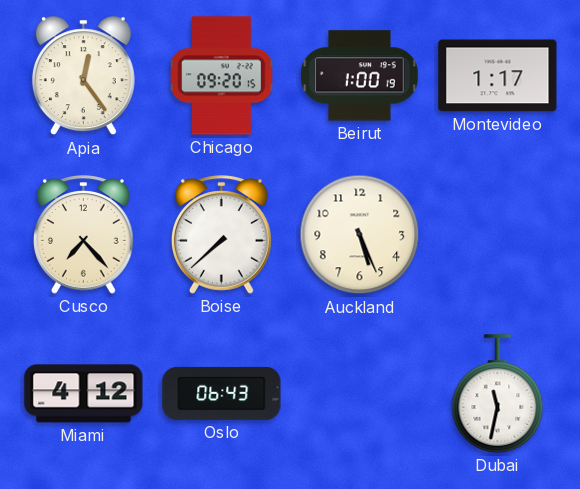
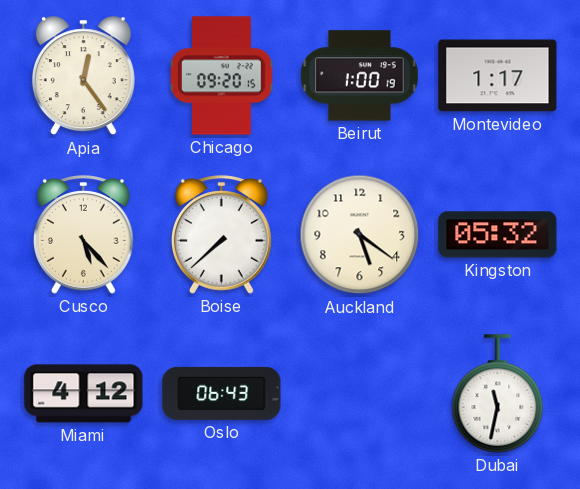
Cusco: 7:23 -> 5:23
Auckland: 5:26 -> 5:21
Kingston: none -> 05:32
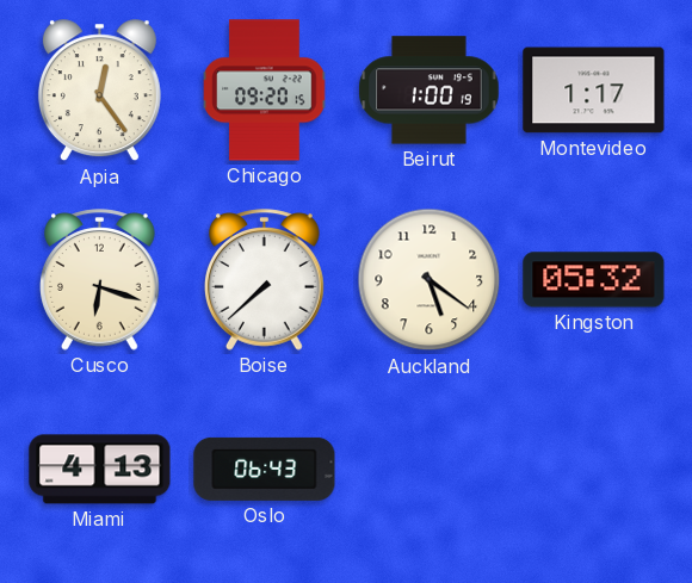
Cusco: 5:23 -> 6:18
Miami: 4:12 -> 4:13
Dubai: 11:32 -> none
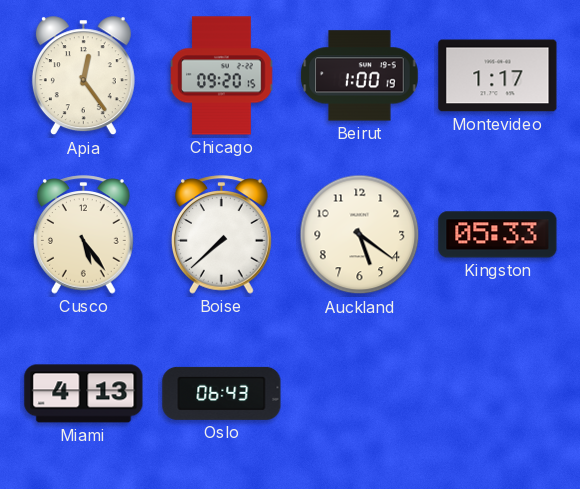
Cusco: 6:18 -> 5:24
Kingston: 05:32 -> 05:33
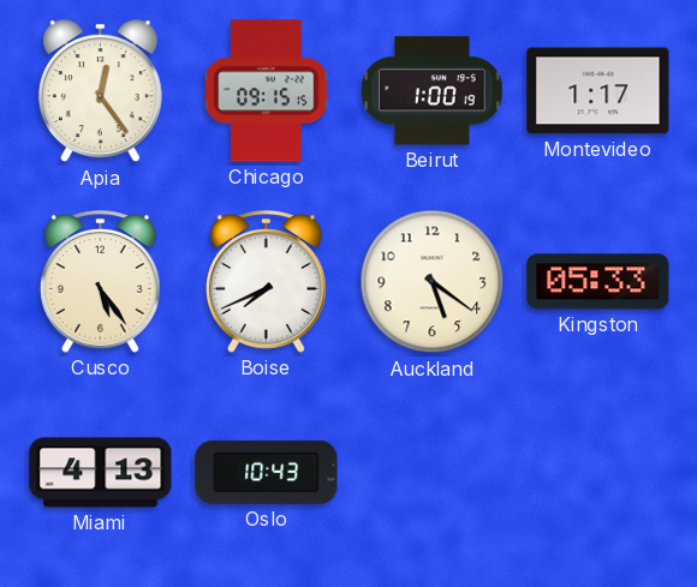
Chicago: 09:20 -> 09:15
Boise: 7:38 -> 7:41
Oslo: 06:43 -> 10:43
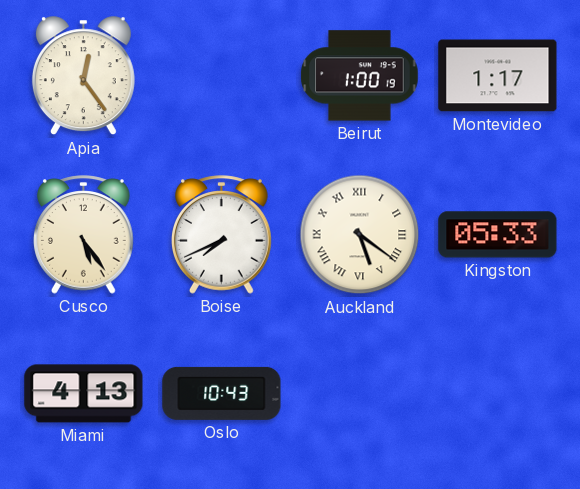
Chicago: 09:15 -> none
Auckland numerals: Arabic -> Roman
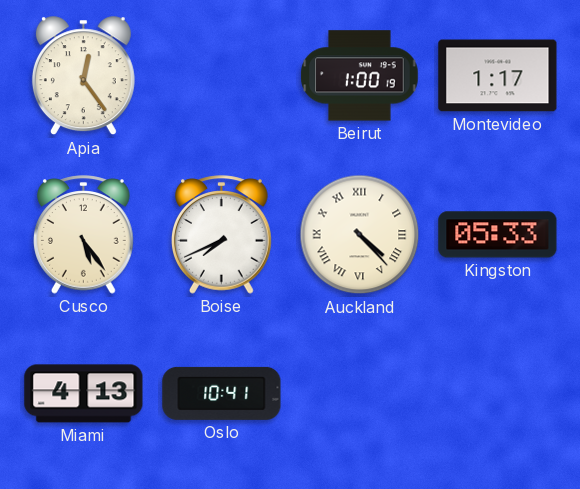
Auckland: 5:21 -> 4:23
Oslo: 10:43 -> 10:41
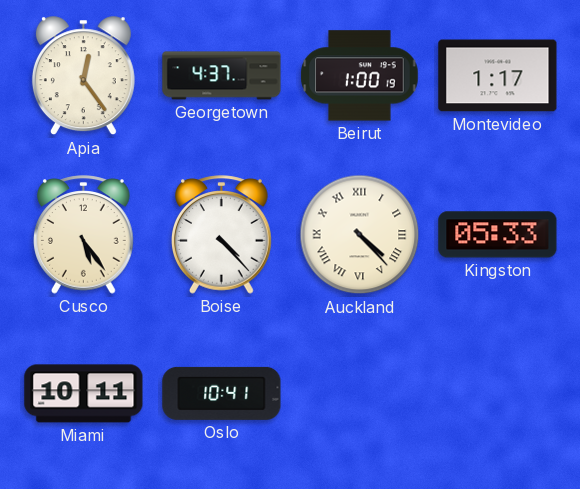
Georgetown: none -> 4:37
Boise: 7:41 -> 4:23
Miami: 4:13 -> 10:11
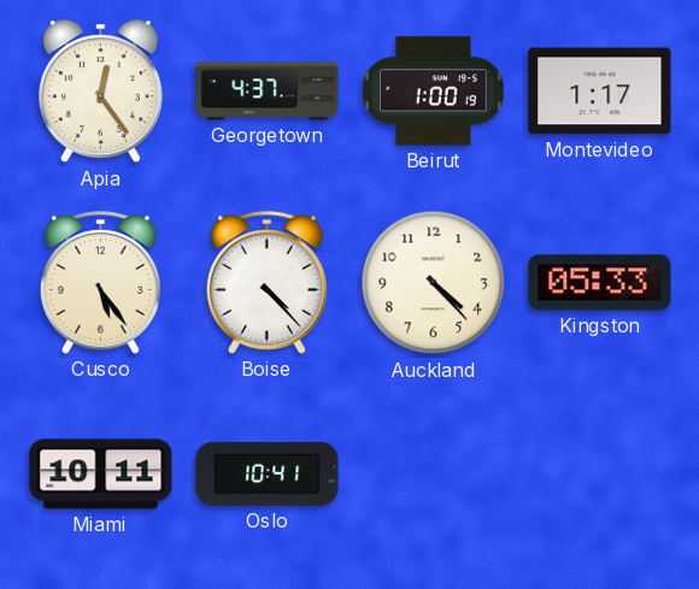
Auckland numerals: Roman -> Arabic
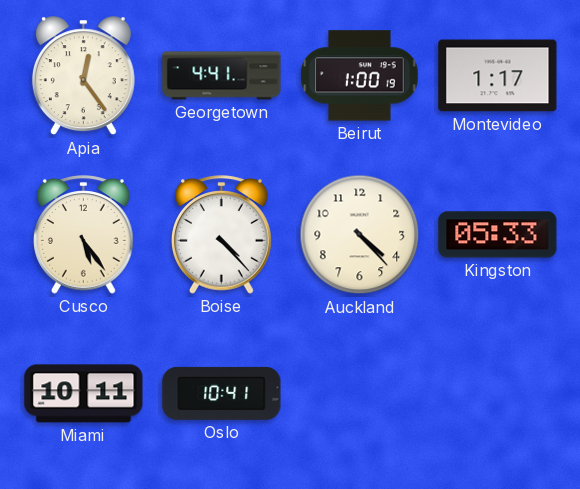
Georgetown: 4:37 -> 4:41
